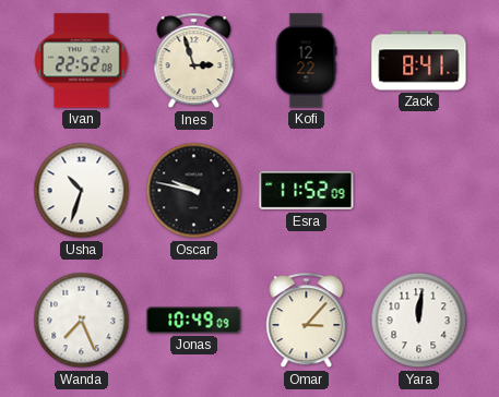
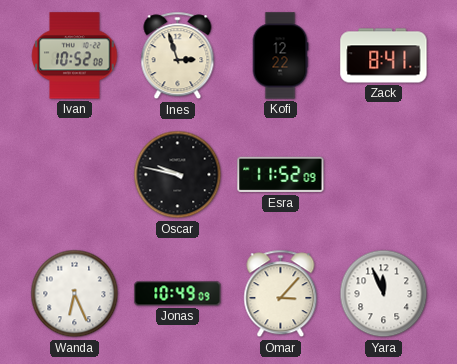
Ivan: 22:52 -> 10:52
Usha: 10:33 -> none
Wanda: 7:26 -> 6:26
Yara: 12:01 -> 11:56
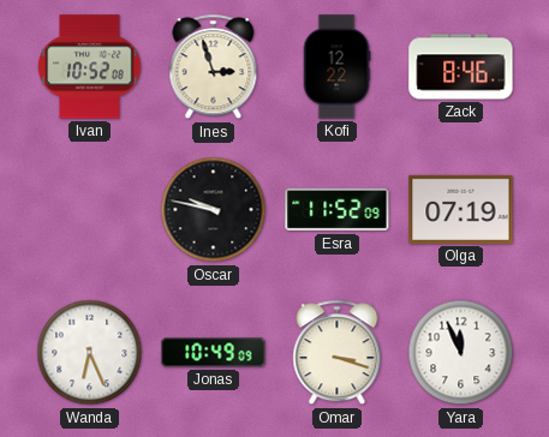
Zack: 8:41 -> 8:46
Olga: none -> 07:19
Omar: 3:07 -> 3:18
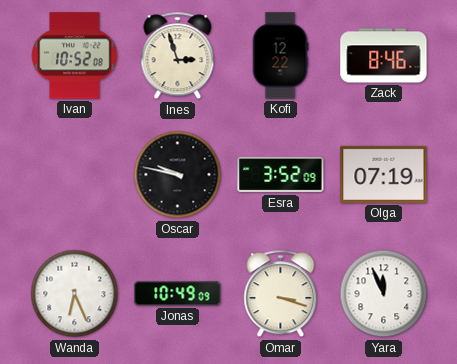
Esra: 11:52 -> 3:52
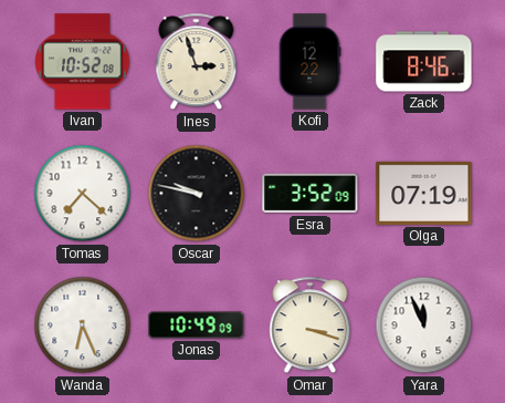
Tomas: none -> 7:22
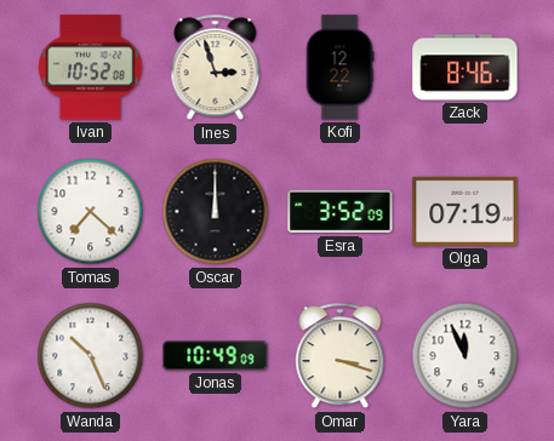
Oscar: 9:47 -> 12:00
Wanda: 6:26 -> 10:26
